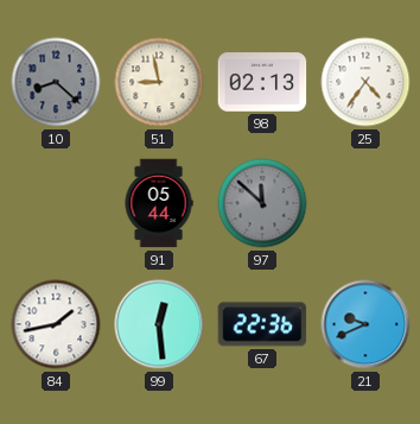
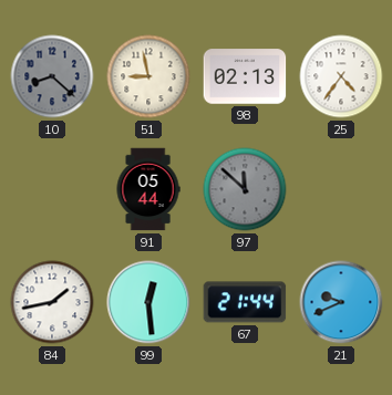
67: 22:36 -> 21:44
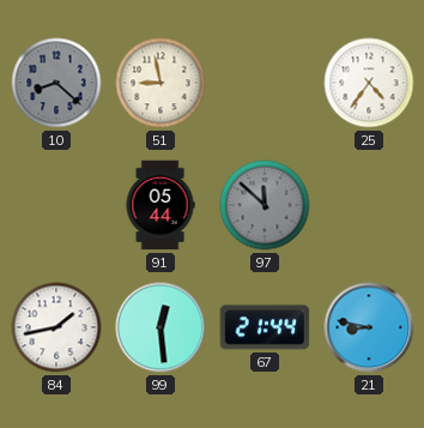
98: 02:13 -> none
21: 9:41 -> 8:47
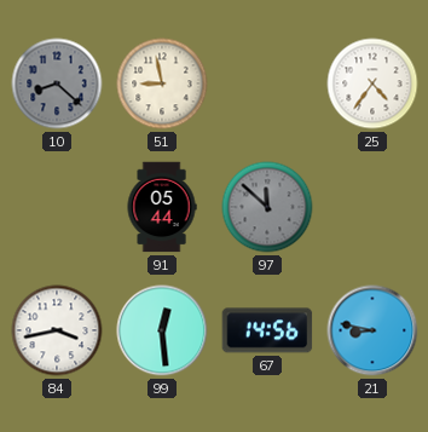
84: 1:43 -> 3:43
67: 21:44 -> 14:56
